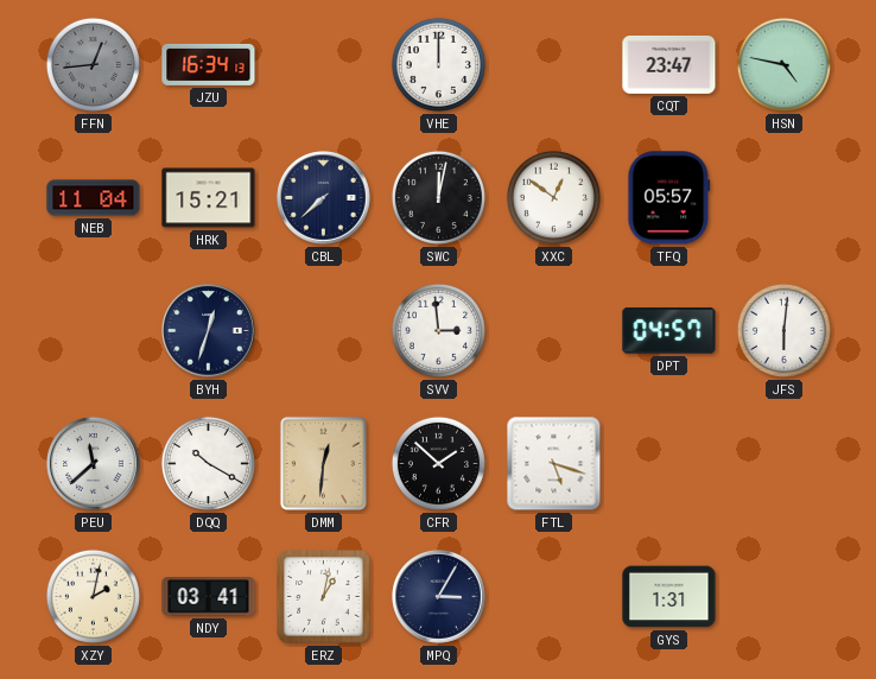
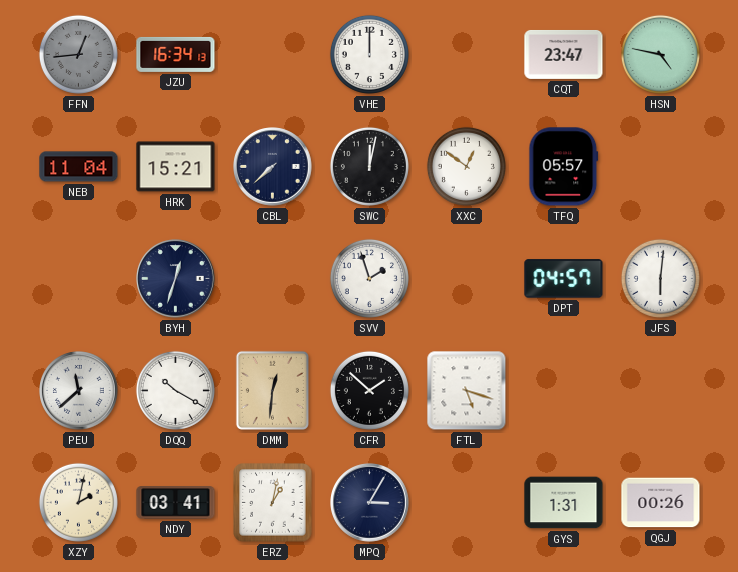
SVV: 2:59 -> 1:57
QGJ: none -> 00:26
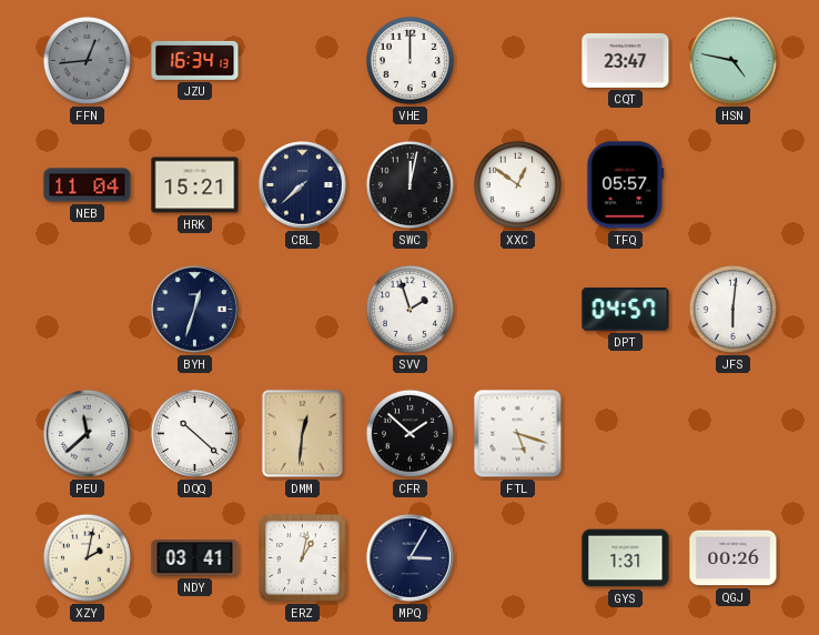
DQQ: 10:20 -> 10:22
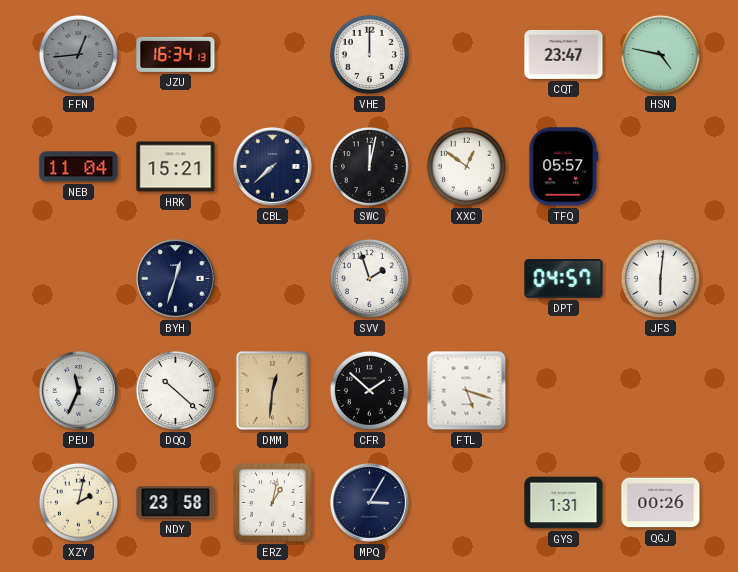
PEU: 11:38 -> 11:34
NDY: 03:41 -> 23:58
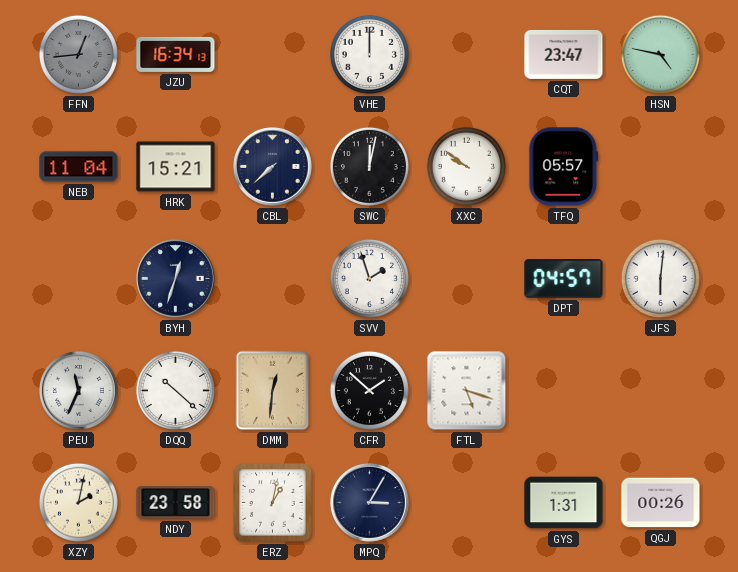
XXC: 12:51 -> 9:51
